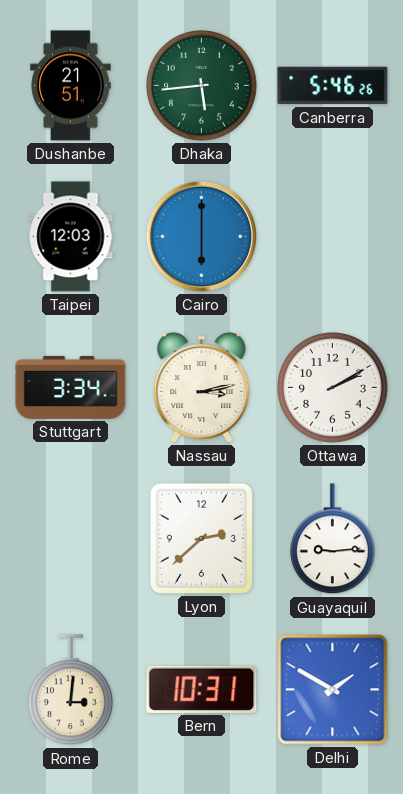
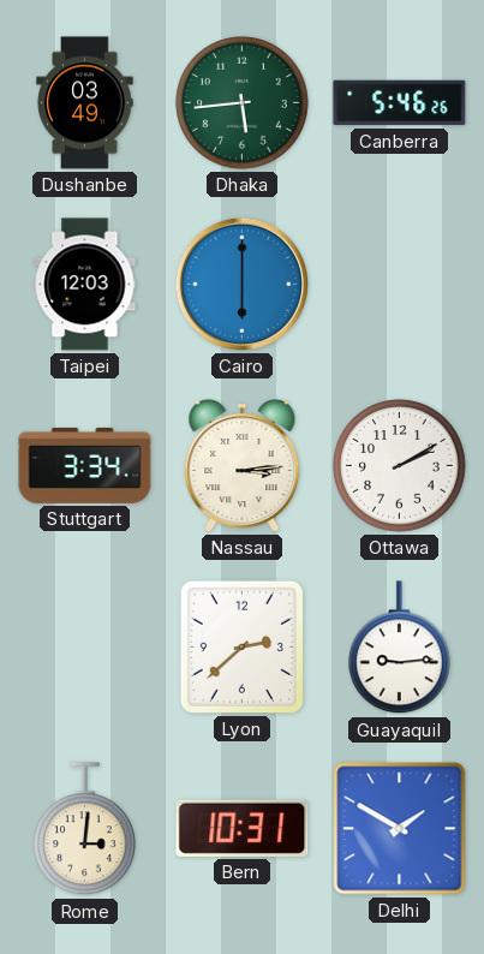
Dushanbe: 21:51 -> 03:49
Nassau: 3:13 -> 3:14
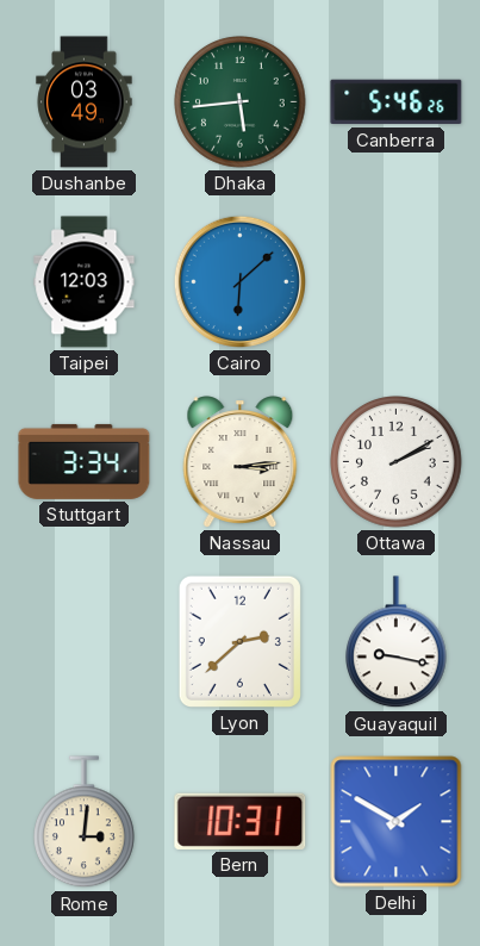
Cairo: 6:00 -> 6:08
Guayaquil: 9:14 -> 9:17
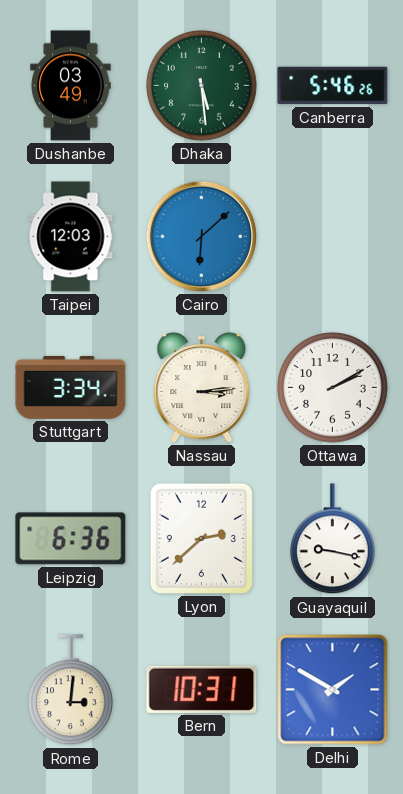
Dhaka: 5:44 -> 5:29
Leipzig: none -> 6:36
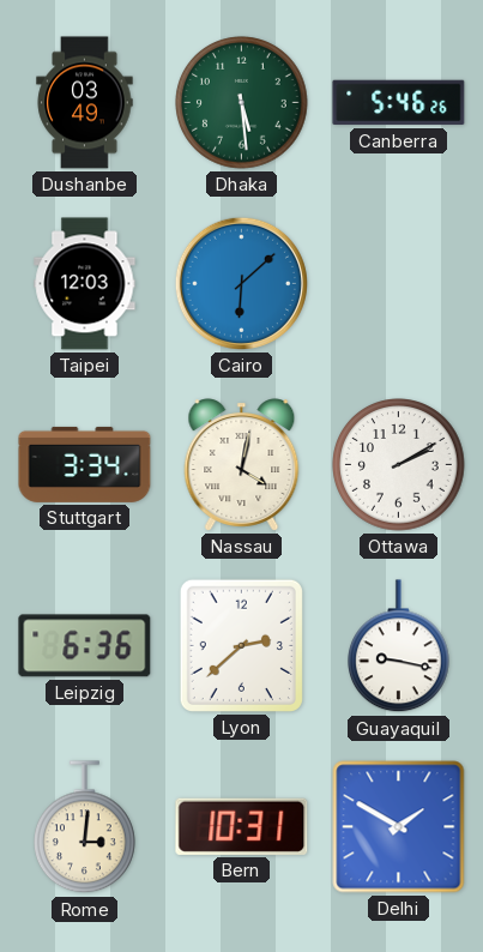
Nassau: 3:14 -> 4:02
